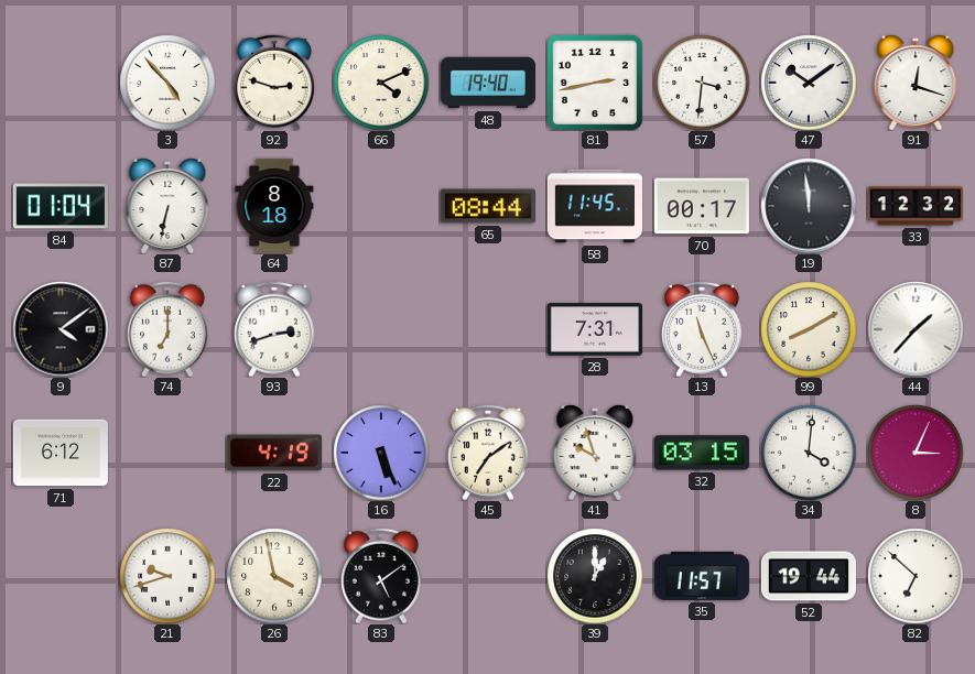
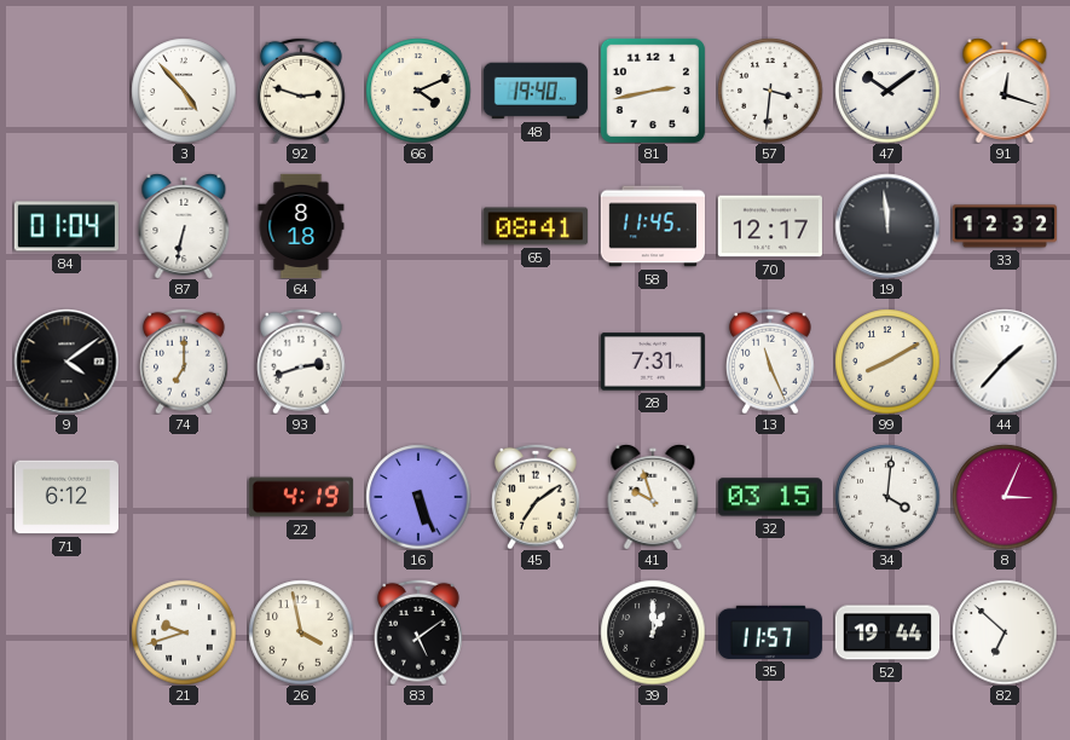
65: 08:44 -> 08:41
70: 00:17 -> 12:17
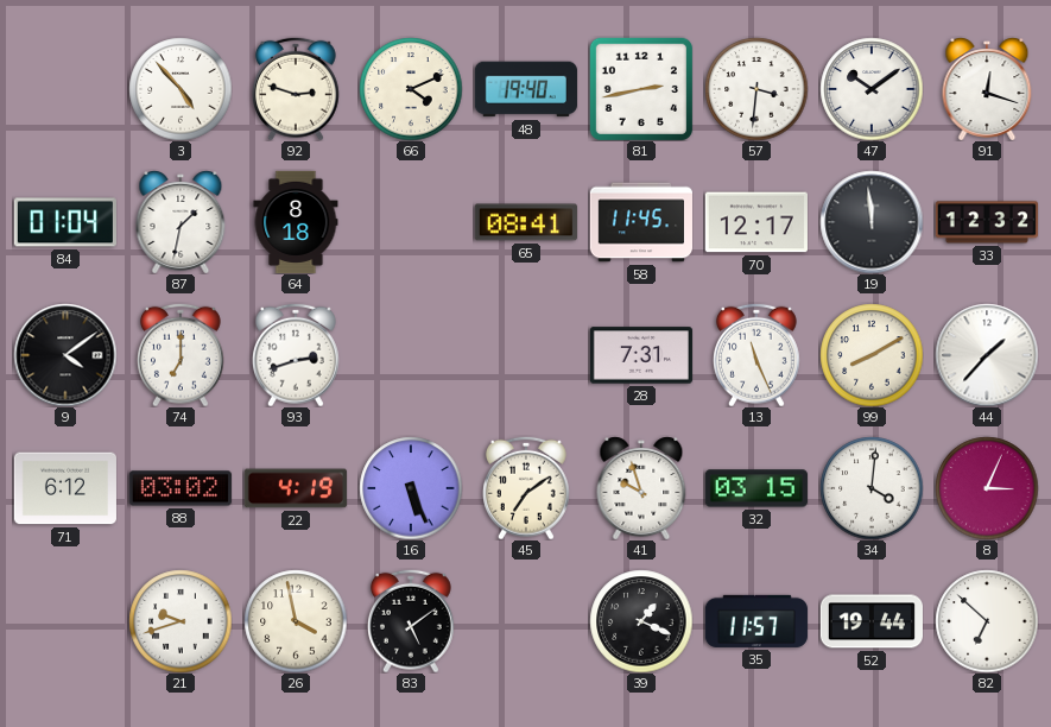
87: 6:32 -> 1:32
88: none -> 03:02
39: 1:00 -> 1:19
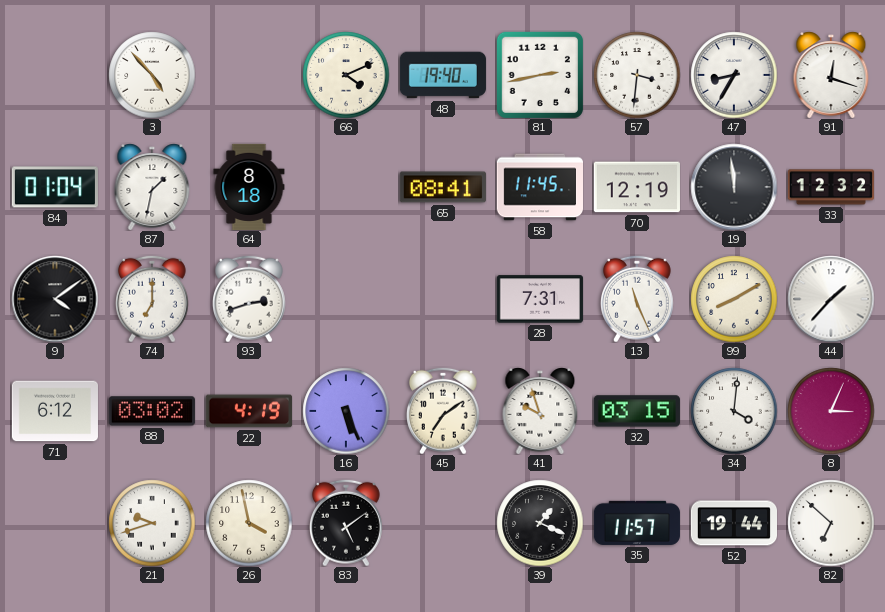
92: 2:48 -> none
47: 10:09 -> 8:35
70: 12:17 -> 12:19
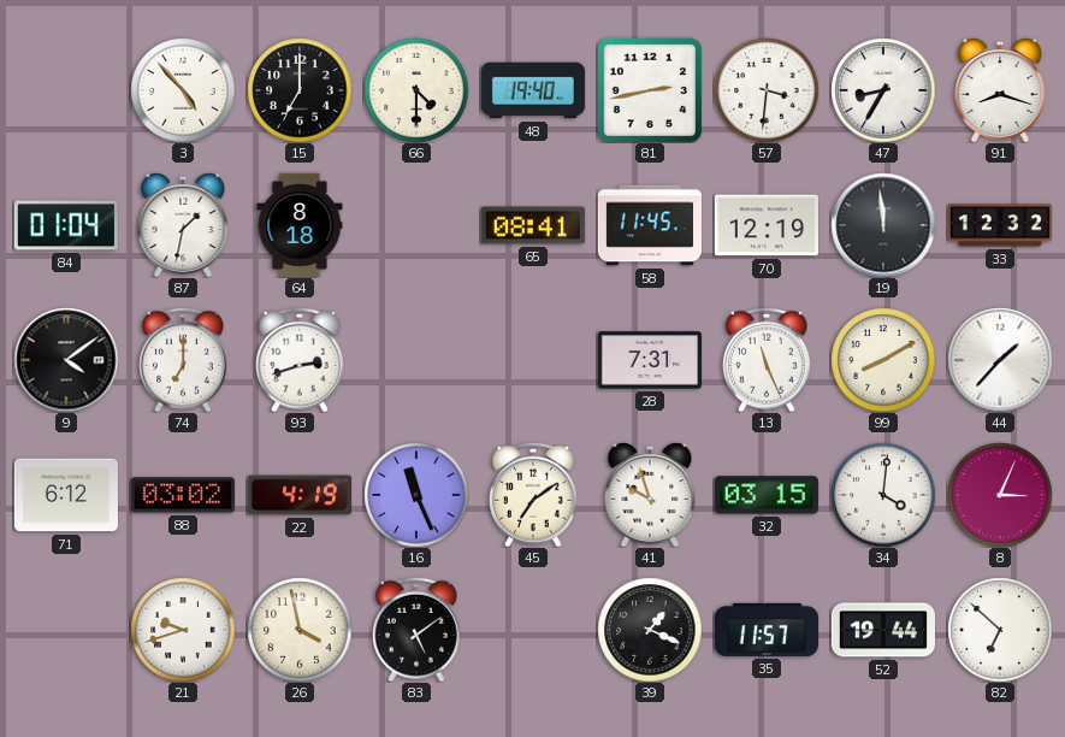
15: none -> 7:00
66: 4:11 -> 4:30
91: 12:18 -> 8:18
16: 5:26 -> 11:26
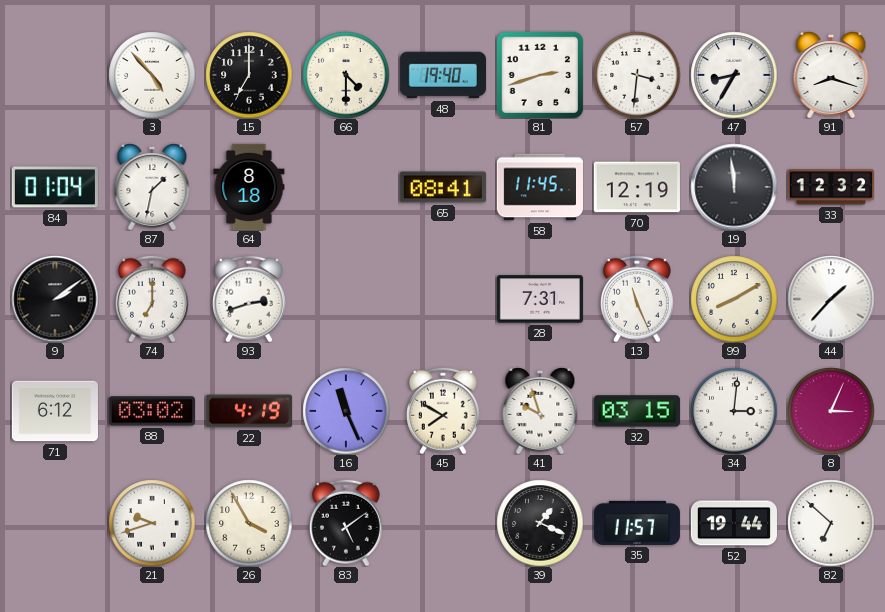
81: 2:43 -> 2:42
9: 4:09 -> 2:09
45: 7:09 -> 7:50
34: 4:01 -> 3:01
26: 3:58 -> 3:55
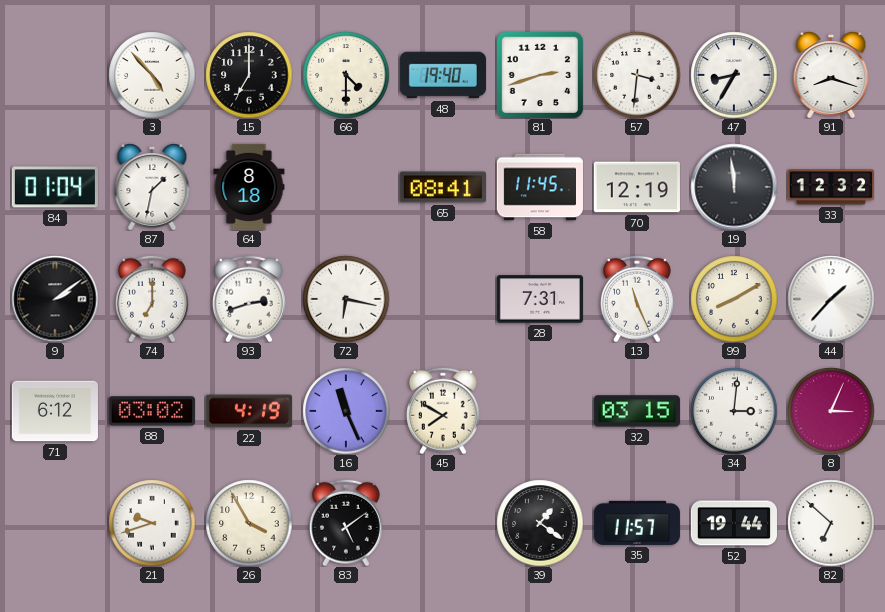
72: none -> 6:17
41: 9:57 -> none
39: 1:19 -> 1:21
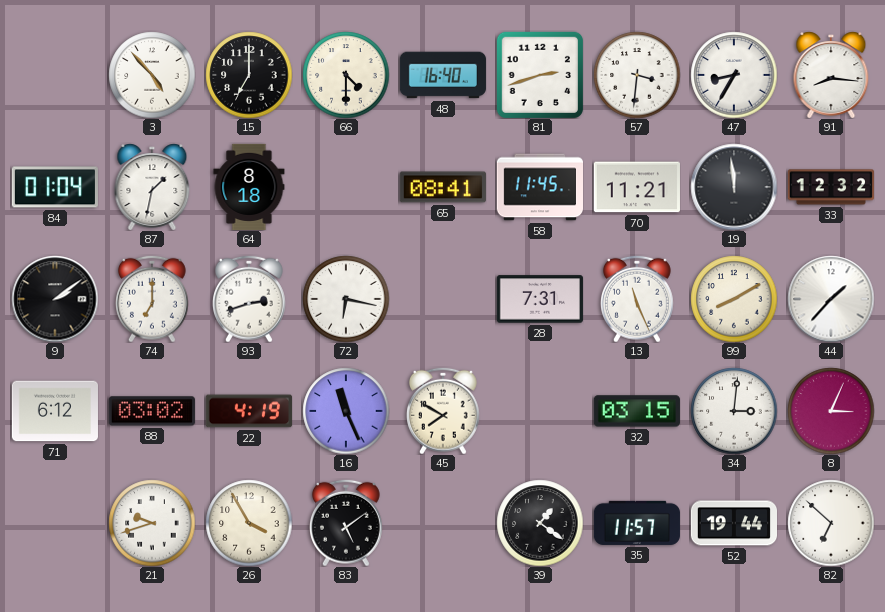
48: 19:40 -> 16:40
91: 8:18 -> 8:16
70: 12:19 -> 11:21
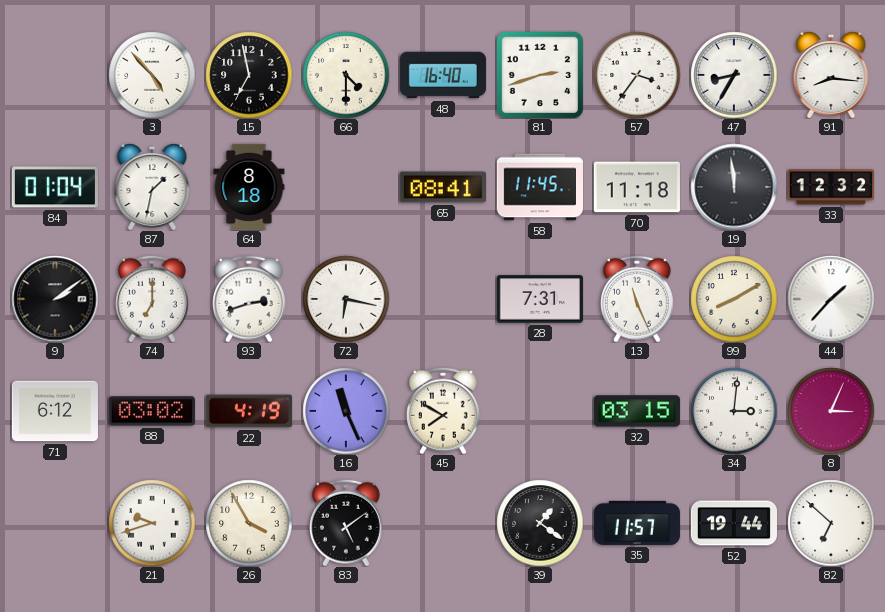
15: 7:00 -> 6:58
57: 3:31 -> 3:36
70: 11:21 -> 11:18
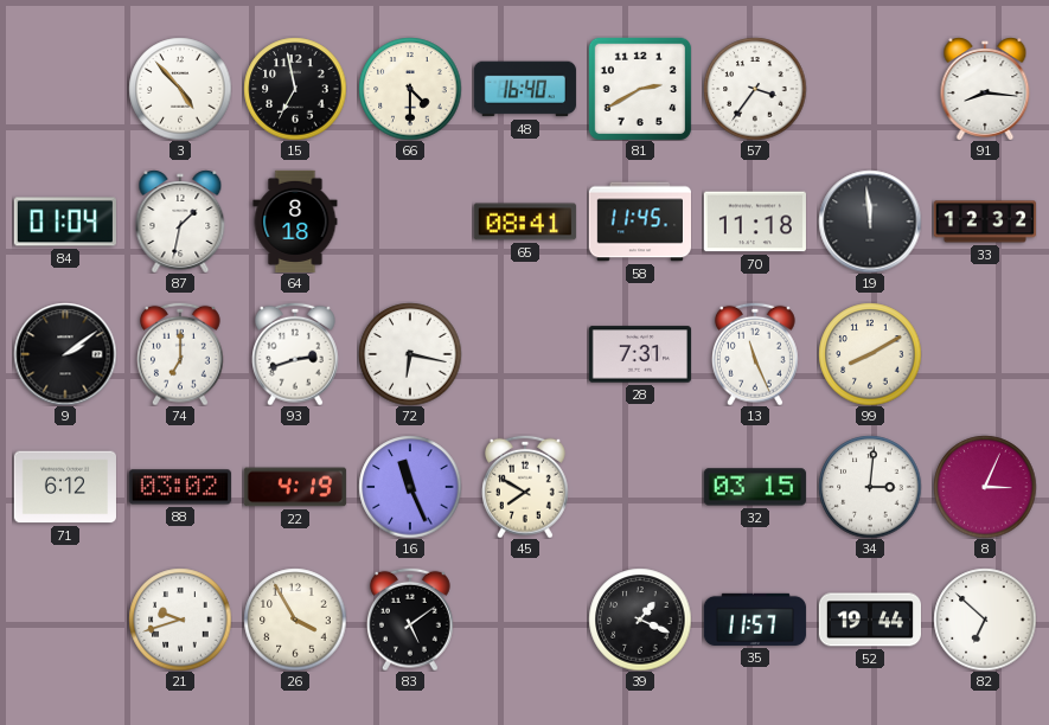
81: 2:42 -> 2:40
47: 8:35 -> none
44: 1:37 -> none
39: 1:21 -> 1:19
